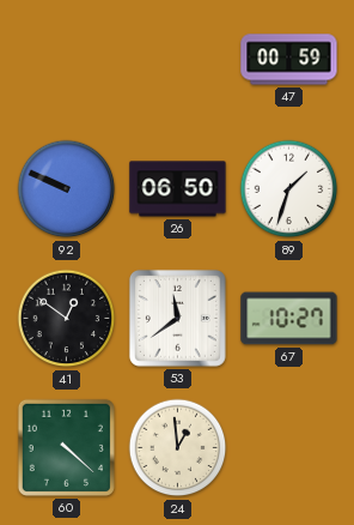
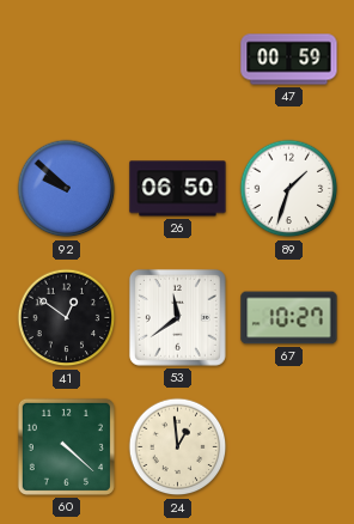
92: 9:49 -> 9:52
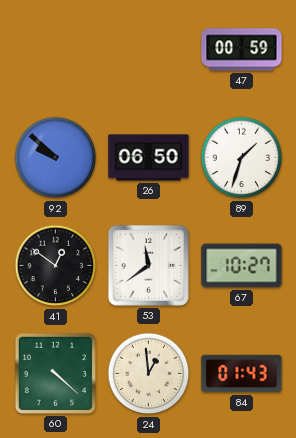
84: none -> 01:43
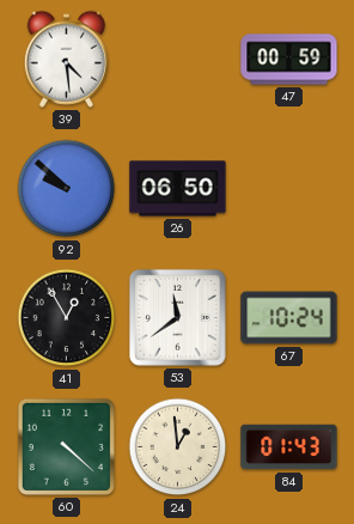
39: none -> 4:29
89: 1:33 -> none
41: 12:51 -> 12:55
67: 10:27 -> 10:24
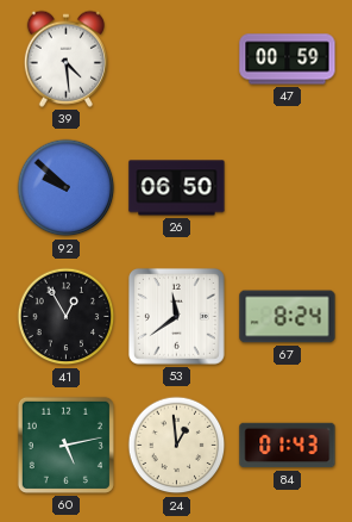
67: 10:24 -> 8:24
60: 4:22 -> 5:13
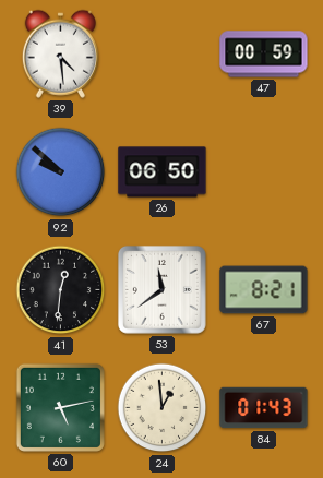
41: 12:55 -> 12:31
67: 8:24 -> 8:21
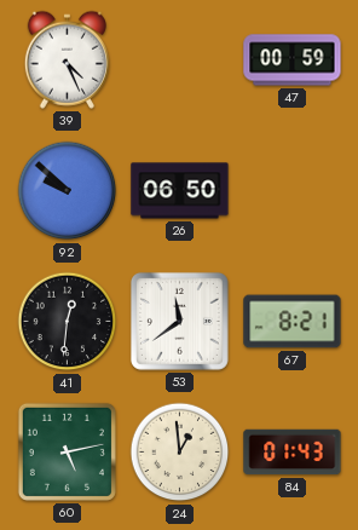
39: 4:29 -> 4:26
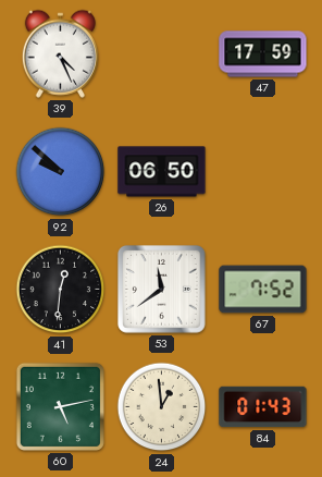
47: 00:59 -> 17:59
67: 8:21 -> 7:52
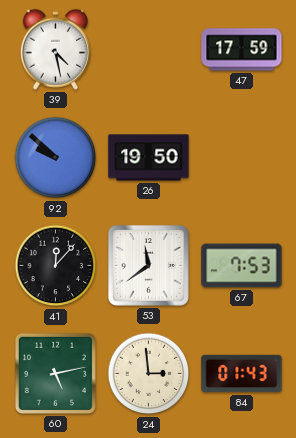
39: 4:26 -> 4:28
26: 06:50 -> 19:50
41: 12:31 -> 12:07
67: 7:52 -> 7:53
24: 12:59 -> 2:59
